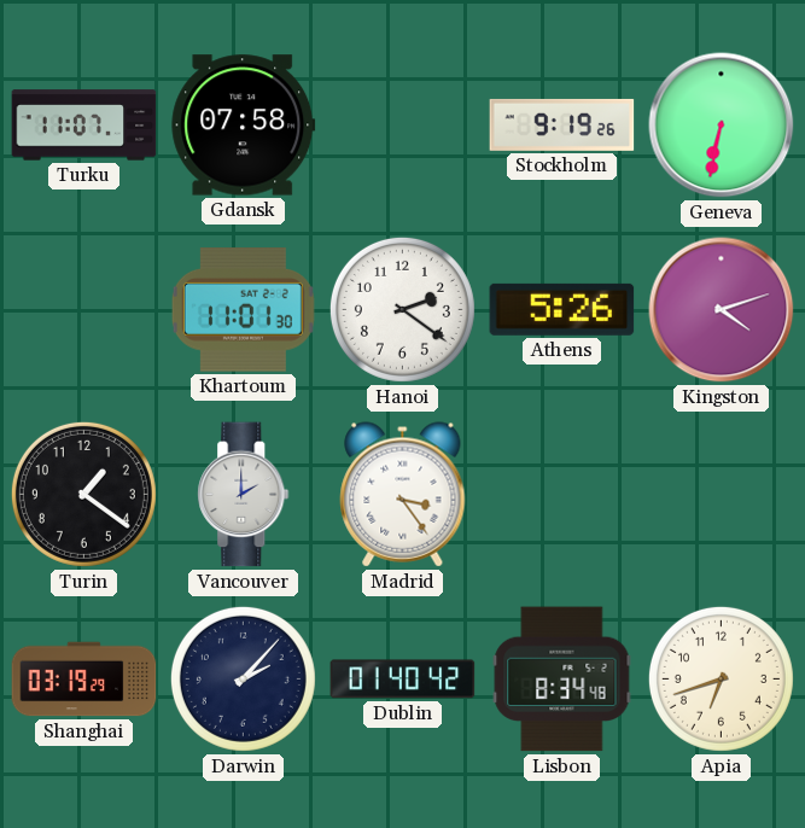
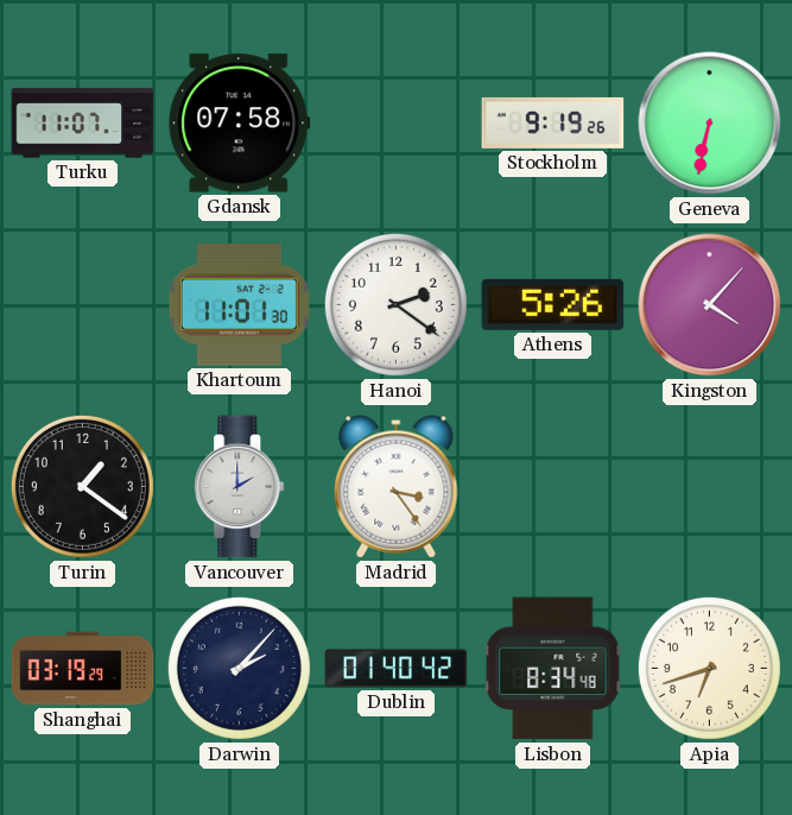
Kingston: 4:12 -> 4:07
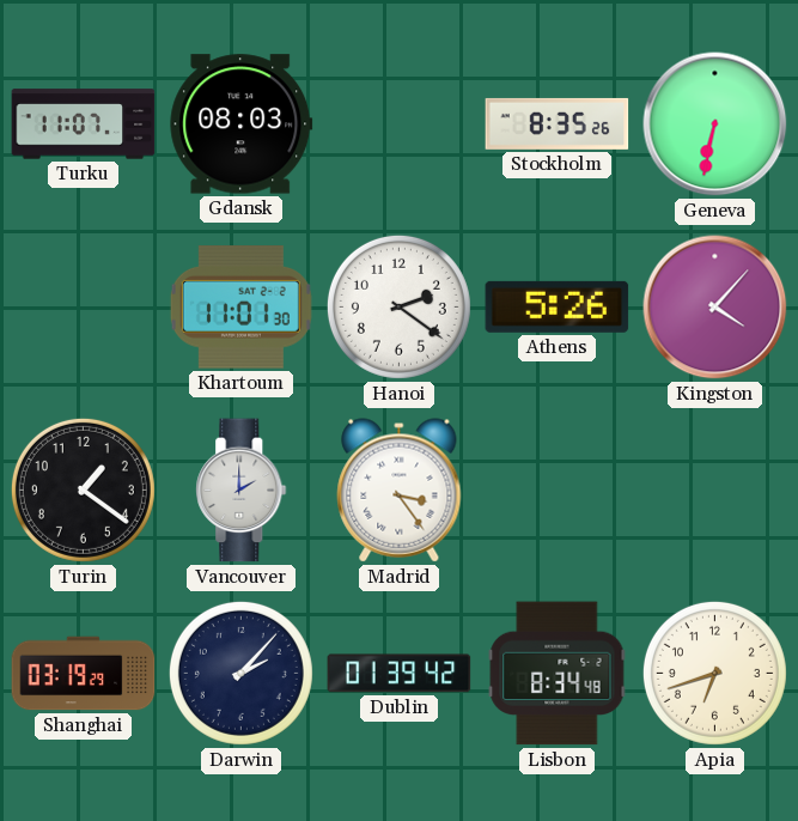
Gdansk: 07:58 -> 08:03
Stockholm: 9:19 -> 8:35
Dublin: 01:40 -> 01:39
